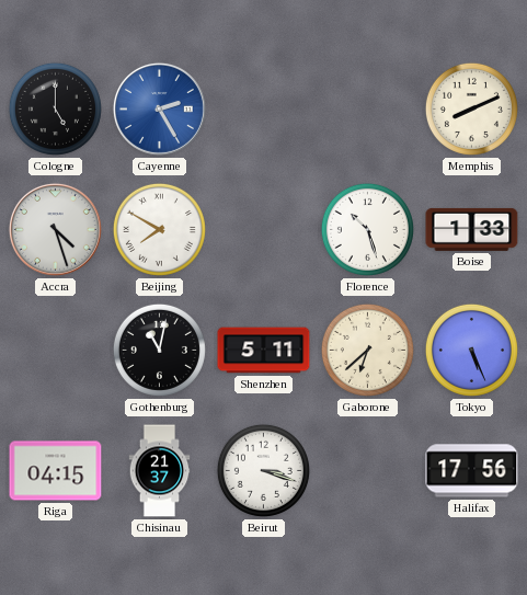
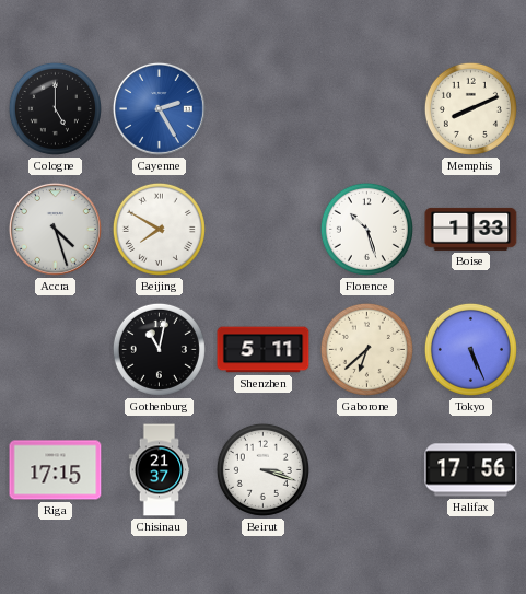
Riga: 04:15 -> 17:15
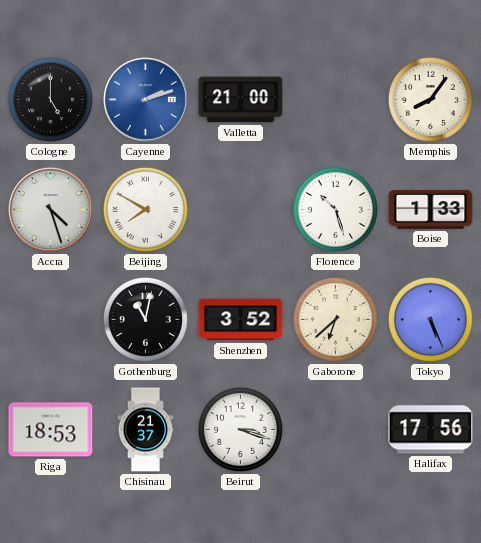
Cayenne: 2:25 -> 2:12
Valletta: none -> 21:00
Memphis: 8:11 -> 8:06
Shenzhen: 5:11 -> 3:52
Riga: 17:15 -> 18:53
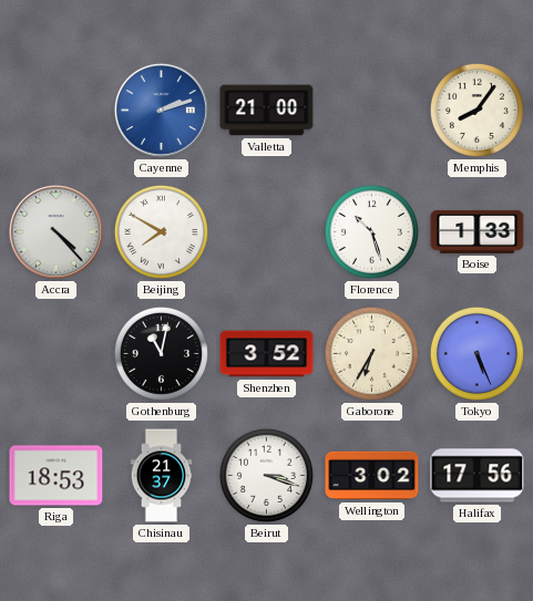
Cologne: 5:00 -> none
Accra: 4:27 -> 4:23
Gaborone: 6:38 -> 6:35
Wellington: none -> 3:02
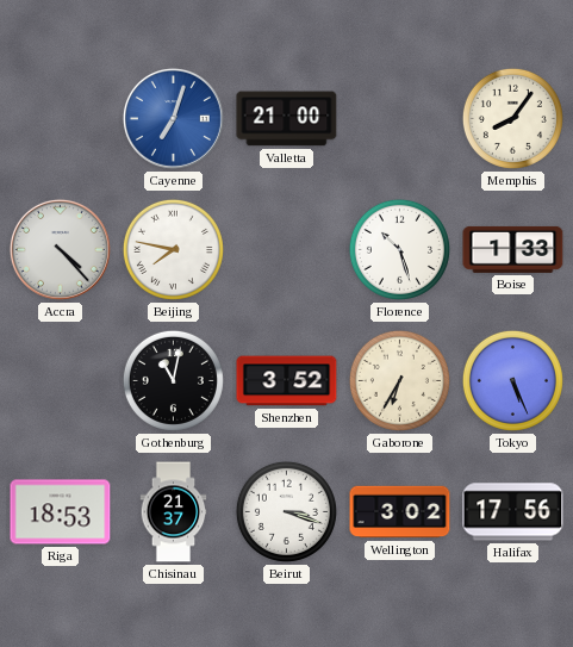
Cayenne: 2:12 -> 7:03
Beijing: 7:50 -> 7:47
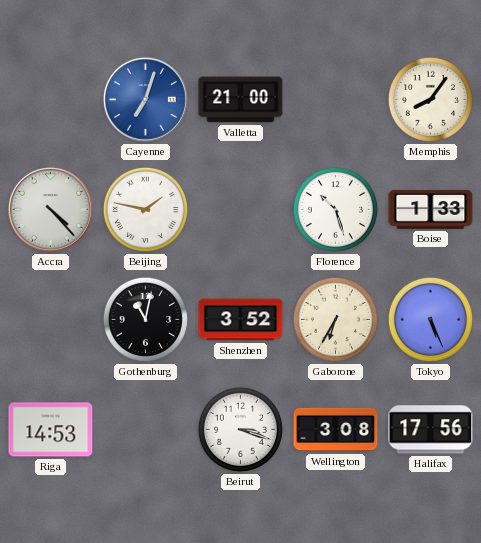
Beijing: 7:47 -> 1:47
Riga: 18:53 -> 14:53
Chisinau: 21:37 -> none
Wellington: 3:02 -> 3:08
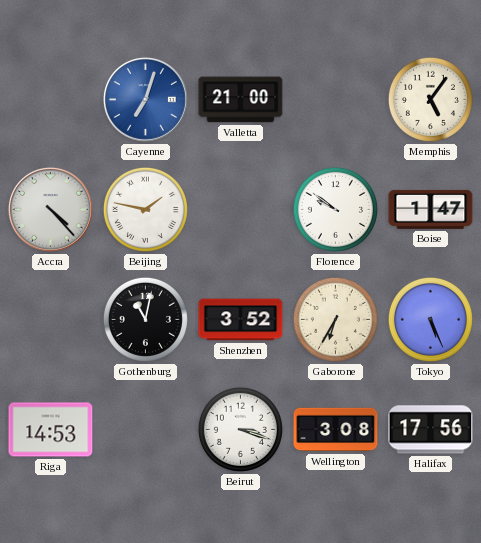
Memphis: 8:06 -> 5:06
Florence: 10:27 -> 9:51
Boise: 1:33 -> 1:47
